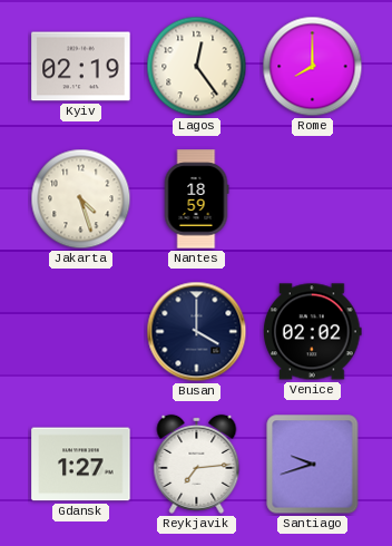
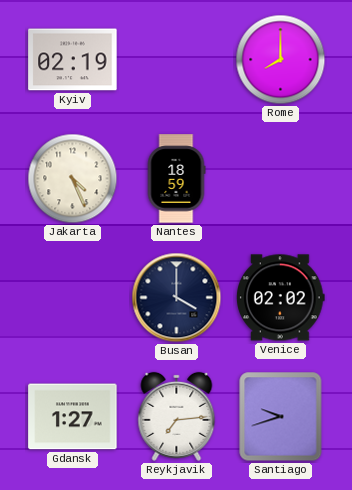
Lagos: 12:24 -> none
Jakarta: 4:27 -> 4:26
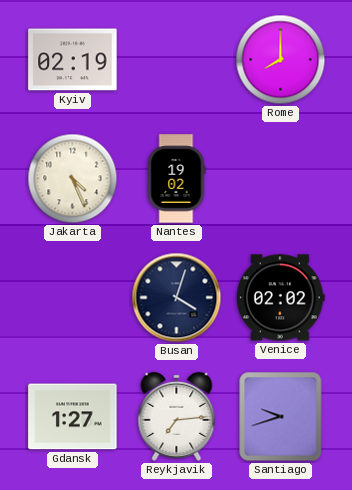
Nantes: 18:59 -> 19:02
Busan: 4:00 -> 4:03
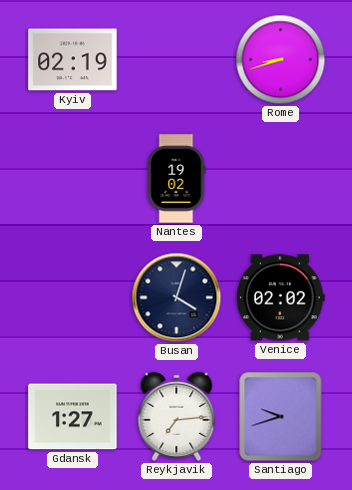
Rome: 8:00 -> 8:42
Jakarta: 4:26 -> none
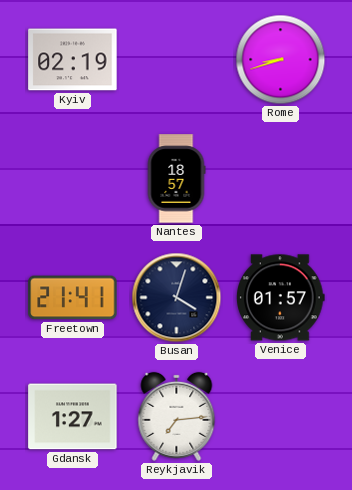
Nantes: 19:02 -> 18:57
Freetown: none -> 21:41
Venice: 02:02 -> 01:57
Santiago: 9:42 -> none
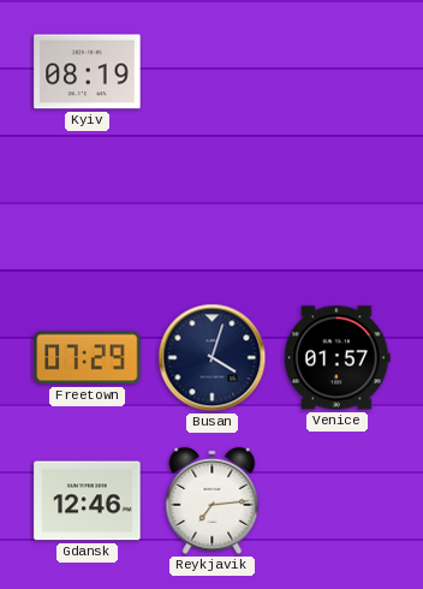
Kyiv: 02:19 -> 08:19
Rome: 8:42 -> none
Nantes: 18:57 -> none
Freetown: 21:41 -> 07:29
Gdansk: 1:27 -> 12:46
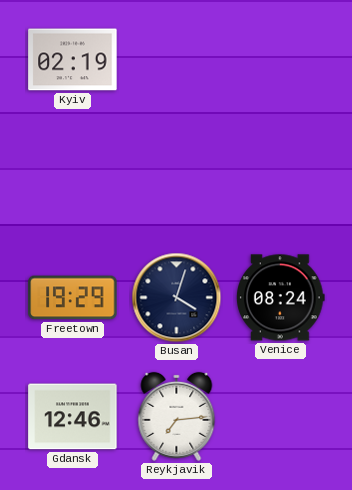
Kyiv: 08:19 -> 02:19
Freetown: 07:29 -> 19:29
Venice: 01:57 -> 08:24
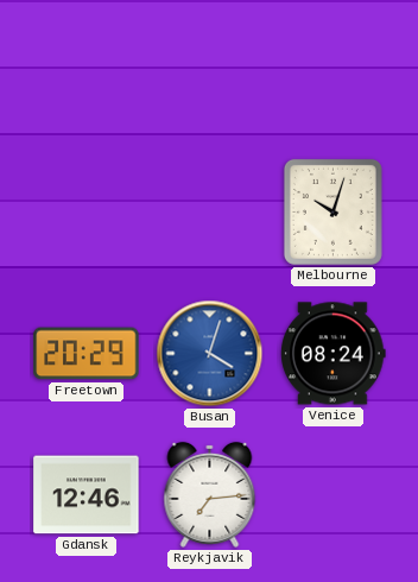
Kyiv: 02:19 -> none
Melbourne: none -> 10:03
Freetown: 19:29 -> 20:29
Busan dial: navy -> blue
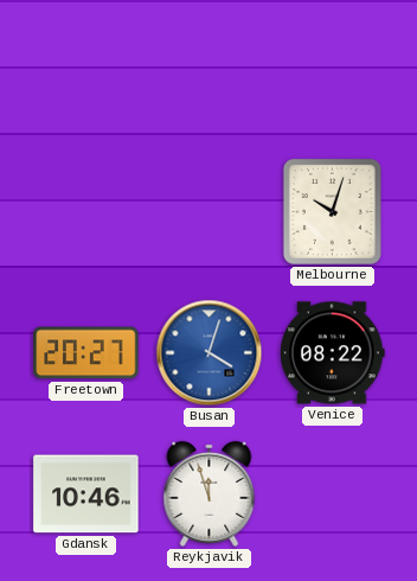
Freetown: 20:29 -> 20:27
Venice: 08:24 -> 08:22
Gdansk: 12:46 -> 10:46
Reykjavik: 7:14 -> 11:57
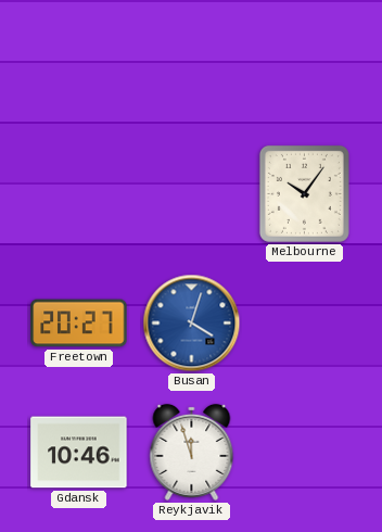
Melbourne: 10:03 -> 10:06
Venice: 08:22 -> none
